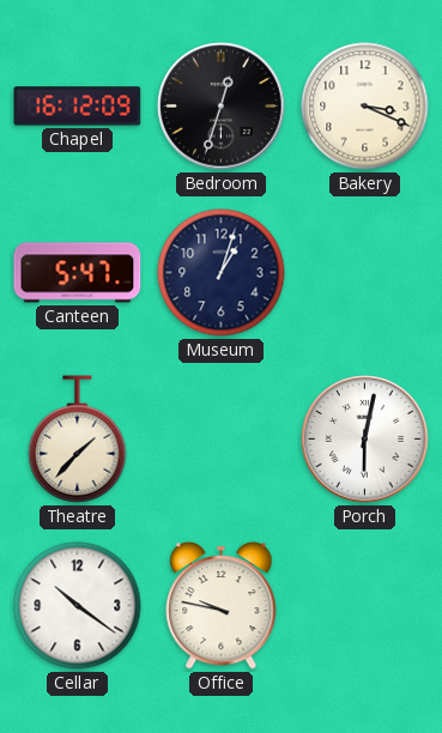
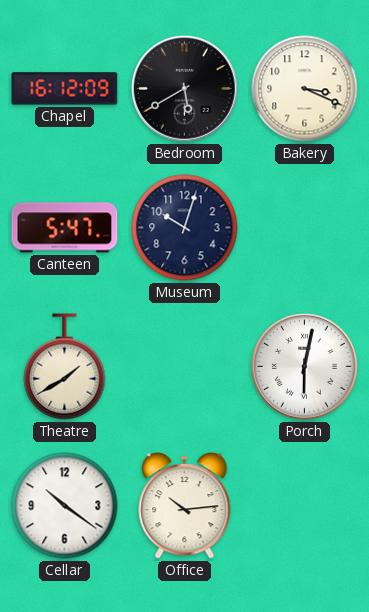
Bedroom: 12:33 -> 5:40
Museum: 1:03 -> 10:03
Theatre: 1:37 -> 1:40
Office: 9:47 -> 10:14
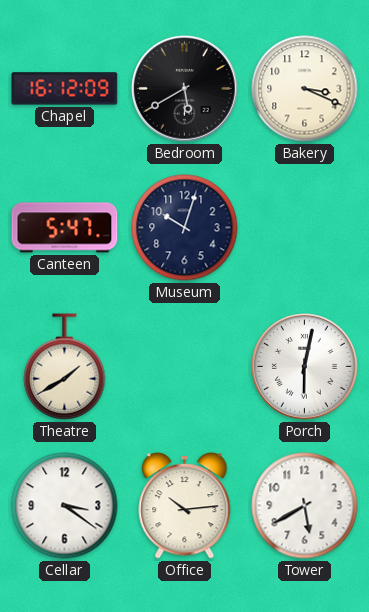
Cellar: 10:21 -> 3:21
Tower: none -> 5:40
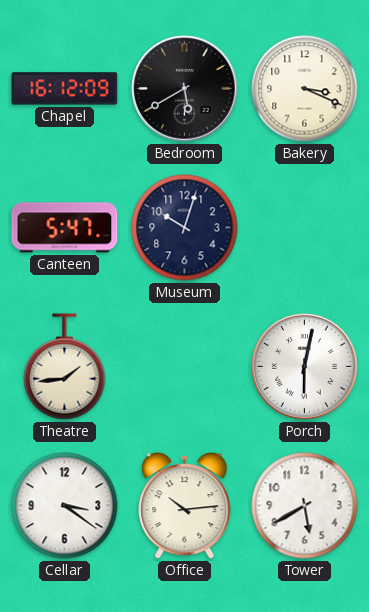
Theatre: 1:40 -> 1:44
